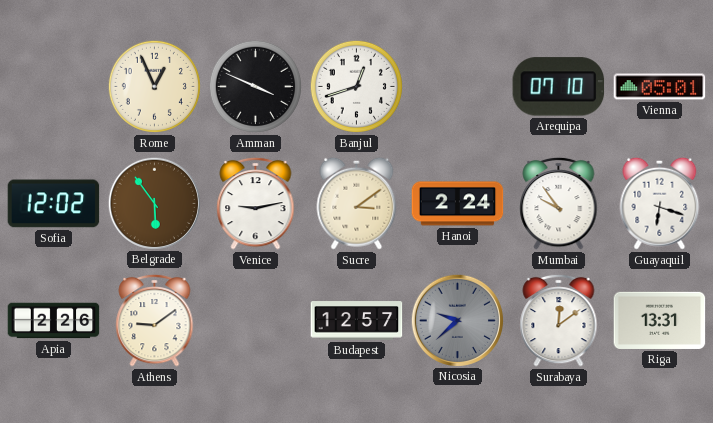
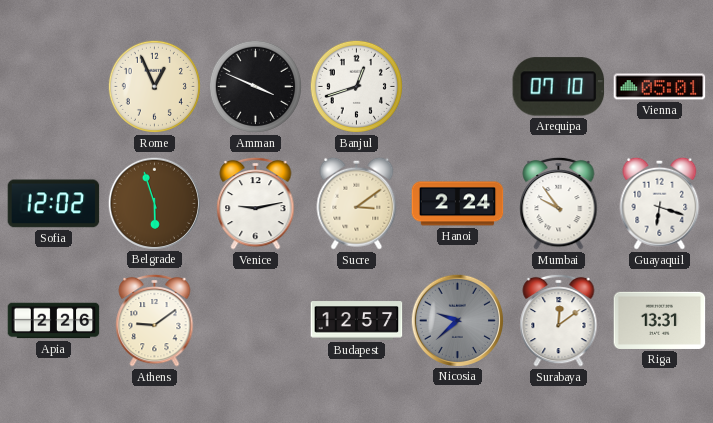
Belgrade: 5:54 -> 5:57
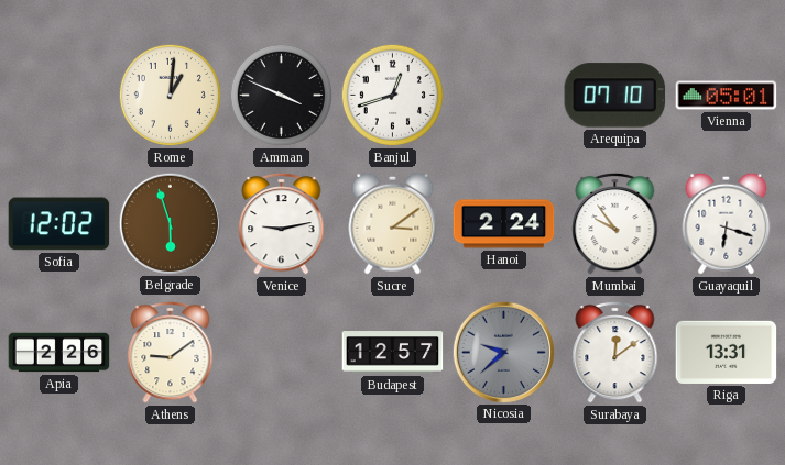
Rome: 12:56 -> 1:01
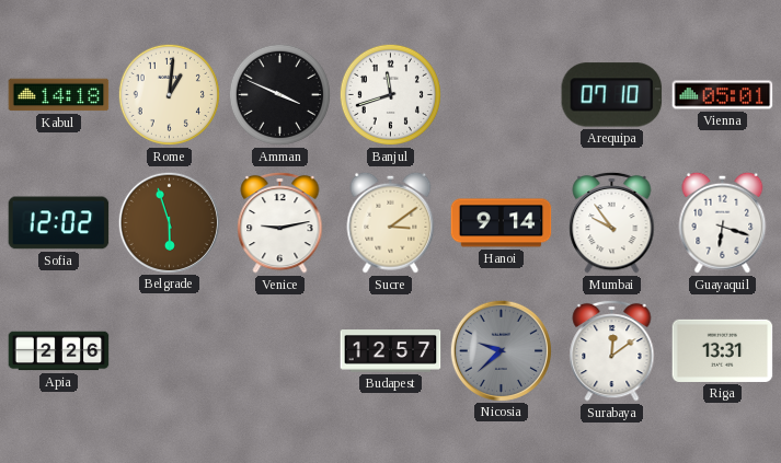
Kabul: none -> 14:18
Banjul: 12:42 -> 11:42
Hanoi: 2:24 -> 9:14
Athens: 9:09 -> none
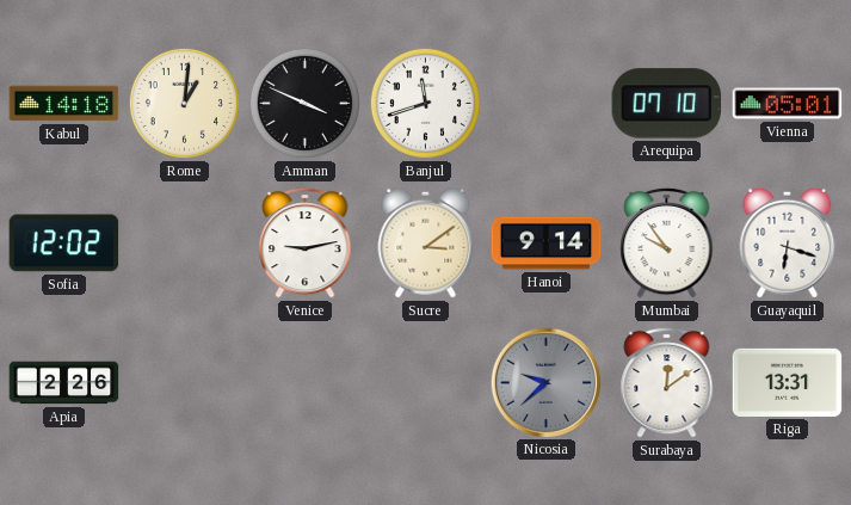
Belgrade: 5:57 -> none
Budapest: 12:57 -> none
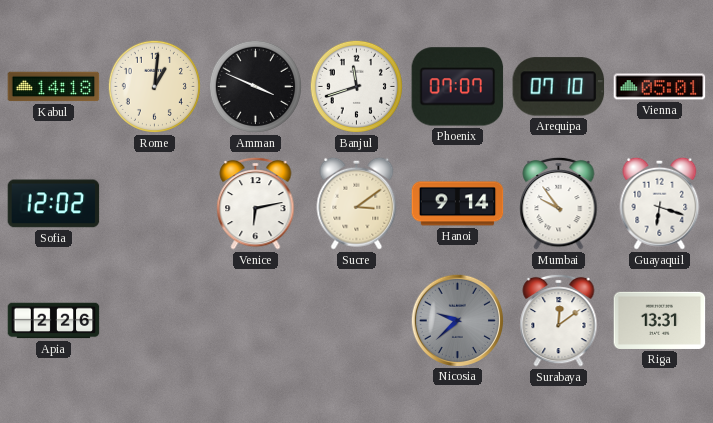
Phoenix: none -> 07:07
Venice: 9:13 -> 6:13
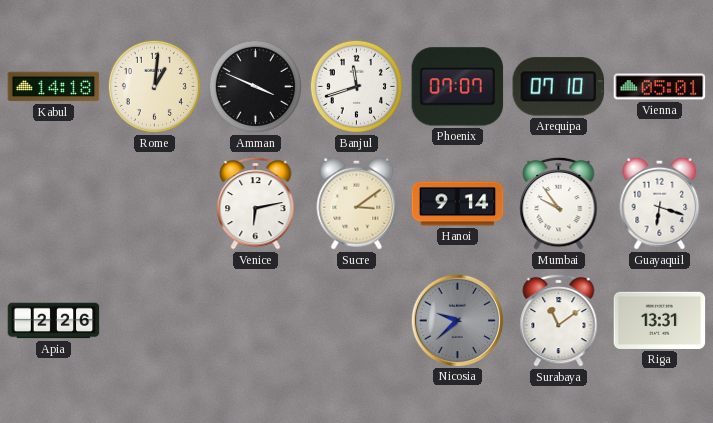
Sofia: 12:02 -> none
Surabaya: 12:09 -> 11:09
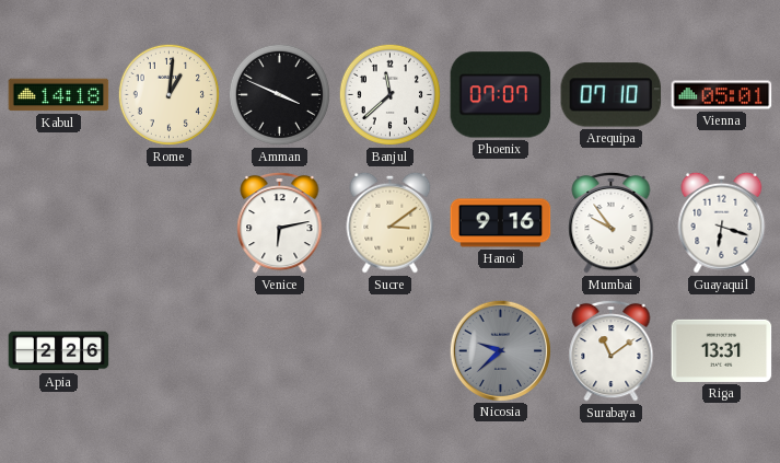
Banjul: 11:42 -> 11:38
Hanoi: 9:14 -> 9:16
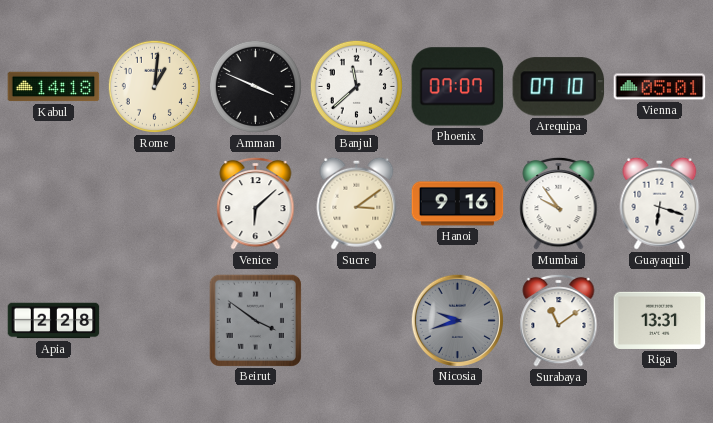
Venice: 6:13 -> 6:08
Apia: 2:26 -> 2:28
Beirut: none -> 3:51
Nicosia: 9:38 -> 9:42
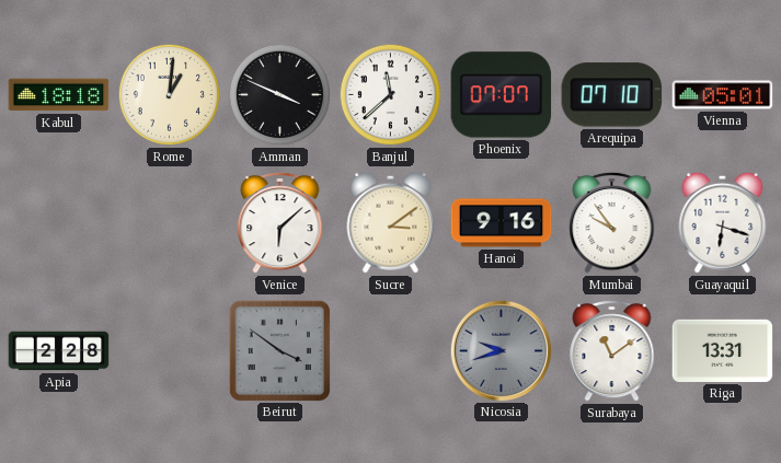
Kabul: 14:18 -> 18:18
